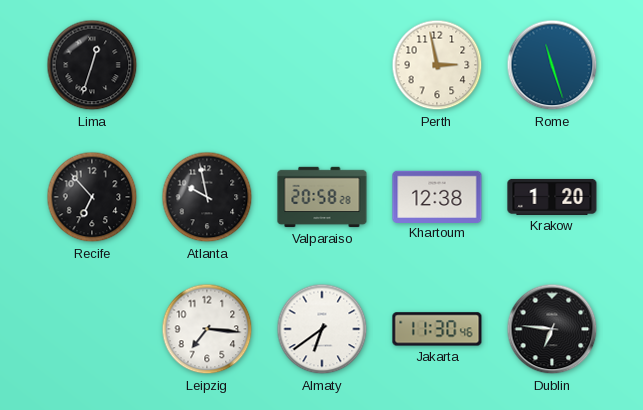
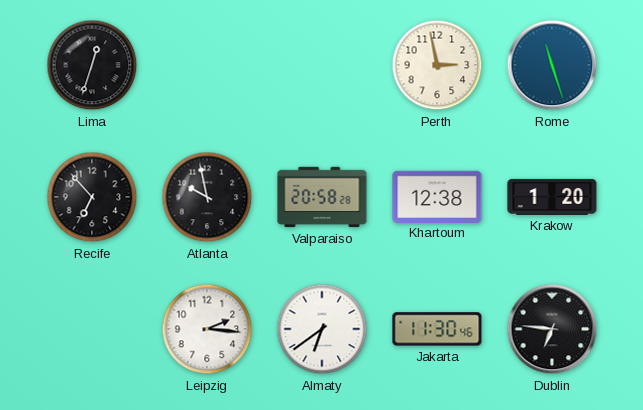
Leipzig: 7:16 -> 2:16
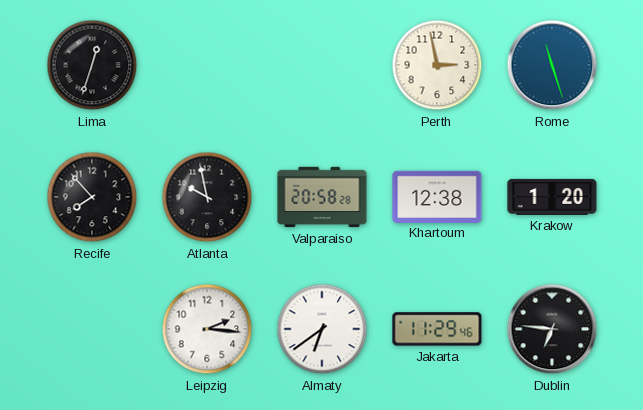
Recife: 6:53 -> 7:53
Jakarta: 11:30 -> 11:29
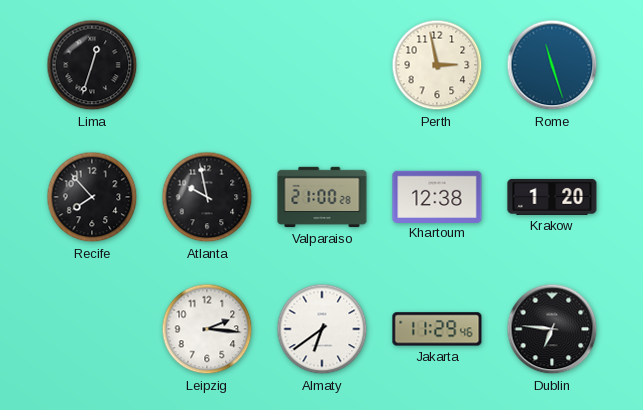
Valparaiso: 20:58 -> 21:00
